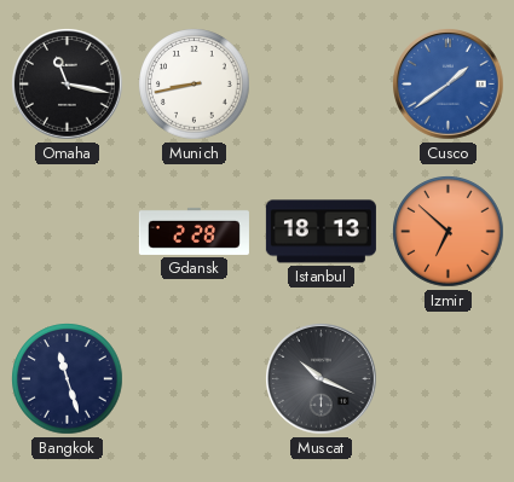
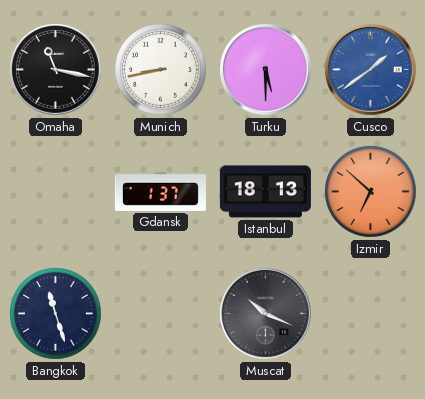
Turku: none -> 5:30
Gdansk: 2:28 -> 1:37
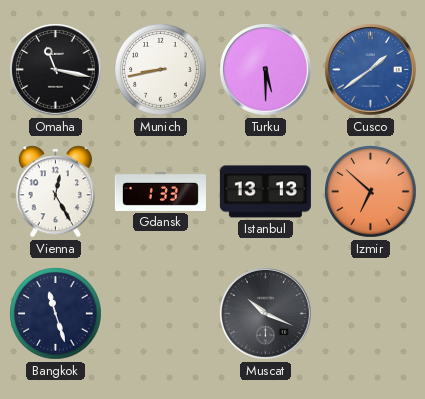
Vienna: none -> 12:25
Gdansk: 1:37 -> 1:33
Istanbul: 18:13 -> 13:13
